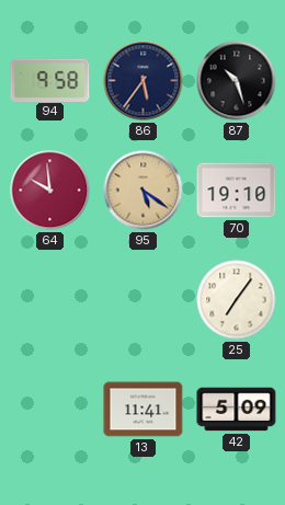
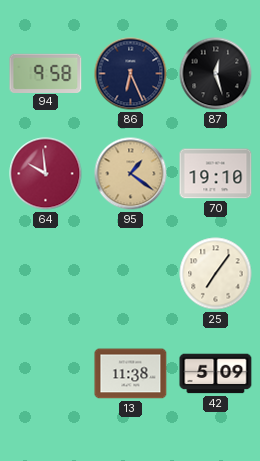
86: 5:36 -> 6:26
87: 10:27 -> 12:27
95: 5:21 -> 1:21
13: 11:41 -> 11:38
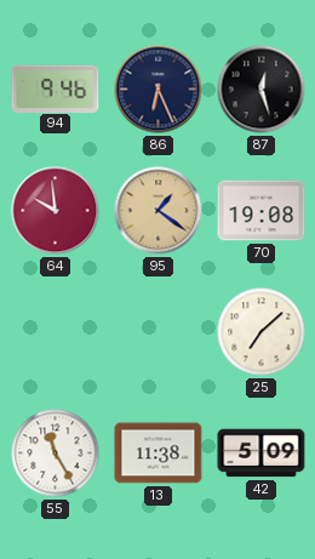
94: 9:58 -> 9:46
70: 19:10 -> 19:08
25: 7:06 -> 7:08
55: none -> 11:25
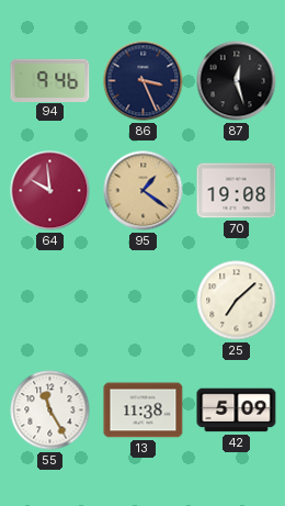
86: 6:26 -> 3:26
